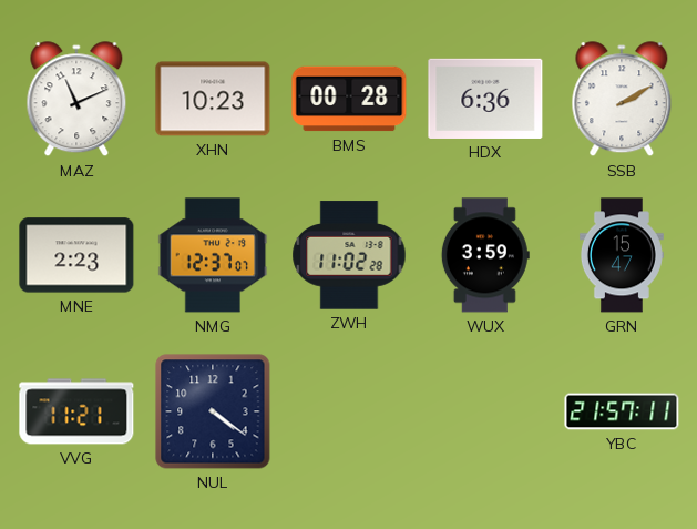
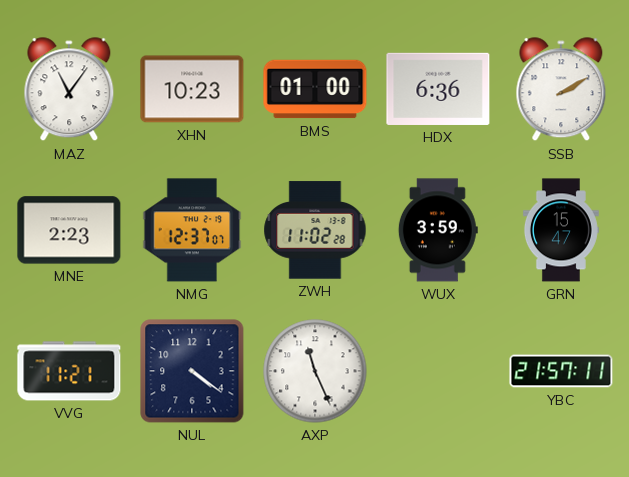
MAZ: 11:11 -> 11:06
BMS: 00:28 -> 01:00
AXP: none -> 11:26
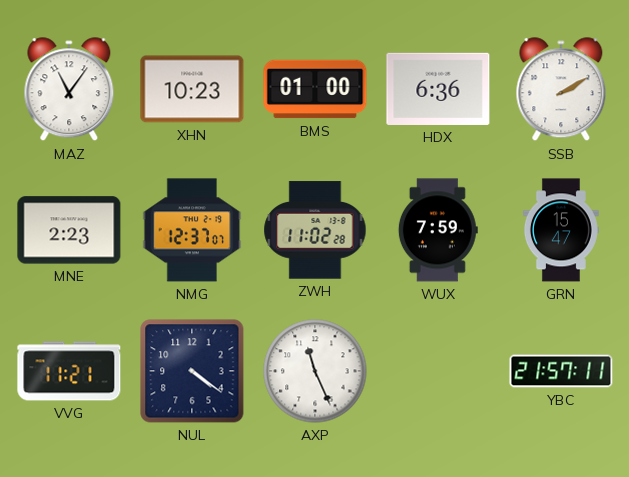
WUX: 3:59 -> 7:59
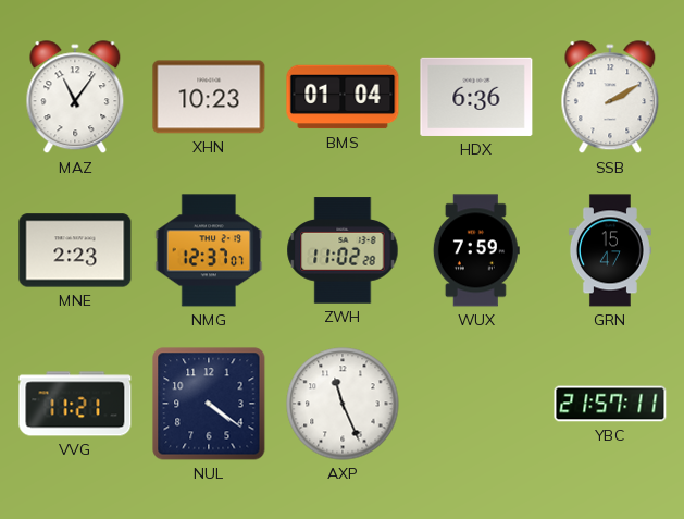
BMS: 01:00 -> 01:04
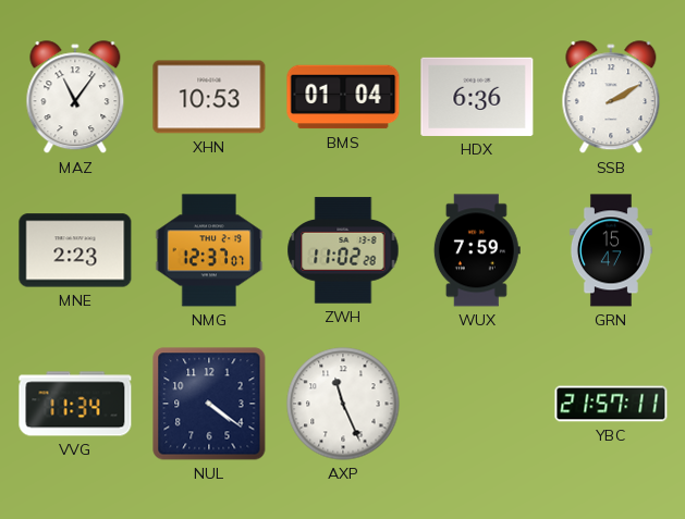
XHN: 10:23 -> 10:53
VVG: 11:21 -> 11:34
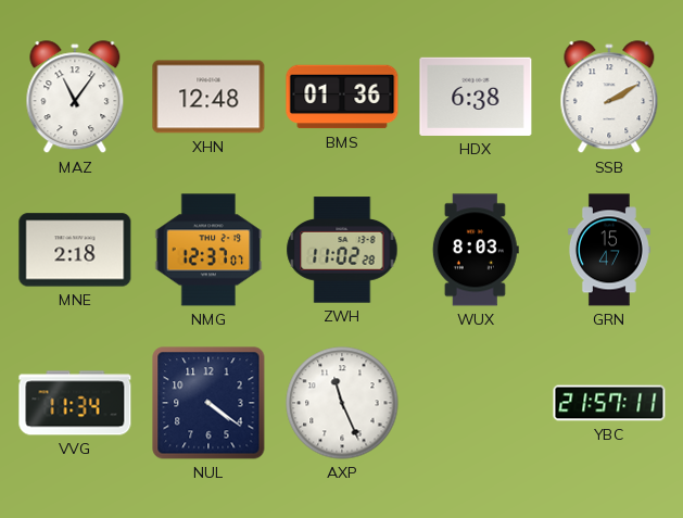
XHN: 10:53 -> 12:48
BMS: 01:04 -> 01:36
HDX: 6:36 -> 6:38
MNE: 2:23 -> 2:18
WUX: 7:59 -> 8:03
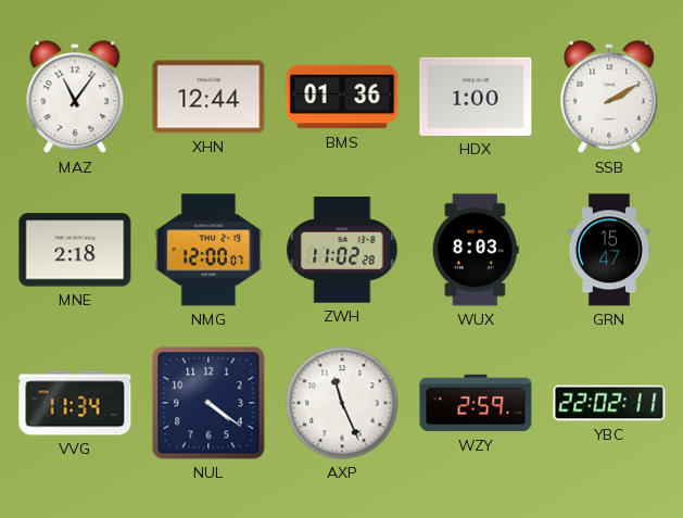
XHN: 12:48 -> 12:44
HDX: 6:38 -> 1:00
NMG: 12:37 -> 12:00
WZY: none -> 2:59
YBC: 21:57 -> 22:02
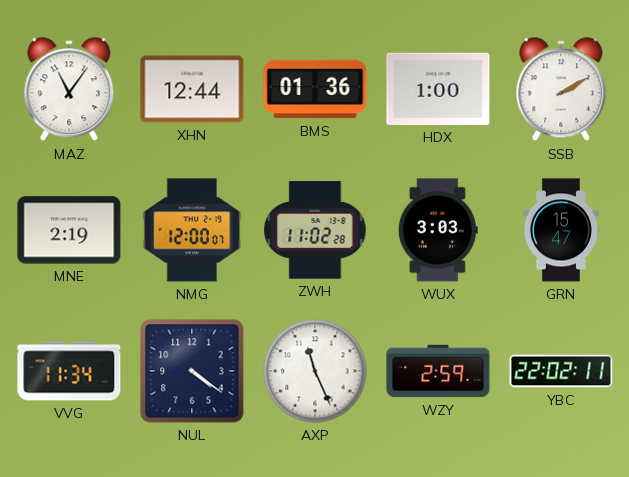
MNE: 2:18 -> 2:19
WUX: 8:03 -> 3:03
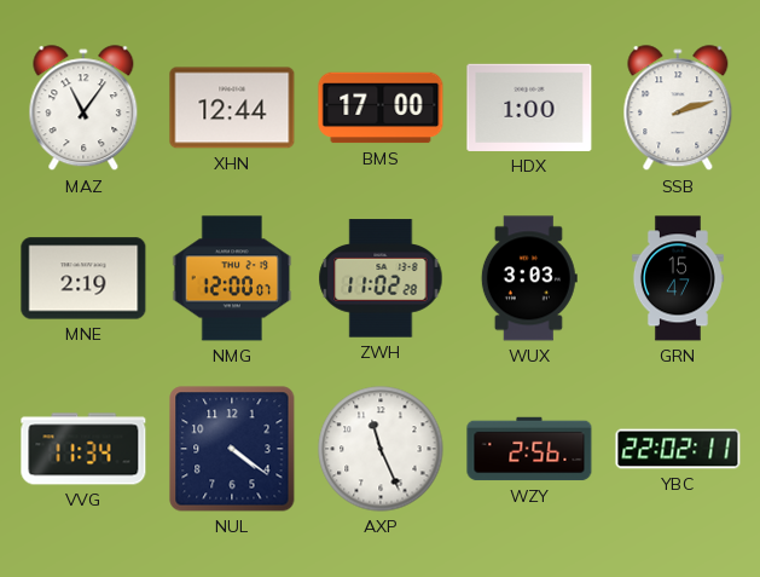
BMS: 01:36 -> 17:00
SSB: 2:10 -> 2:12
WZY: 2:59 -> 2:56
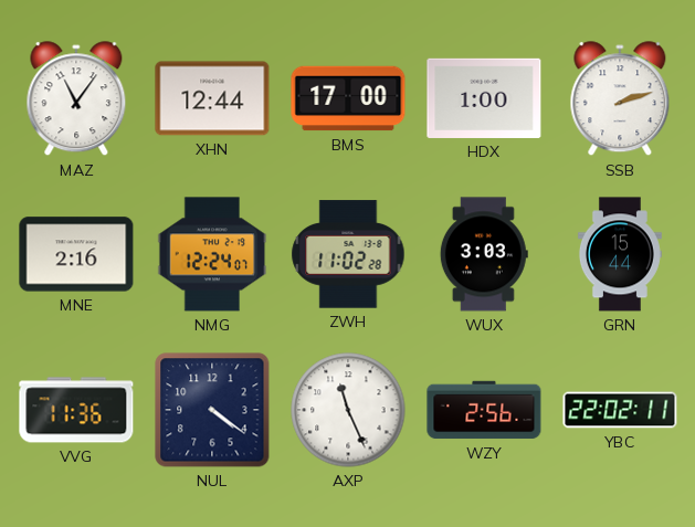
MNE: 2:19 -> 2:16
NMG: 12:00 -> 12:24
GRN: 15:47 -> 15:44
VVG: 11:34 -> 11:36
